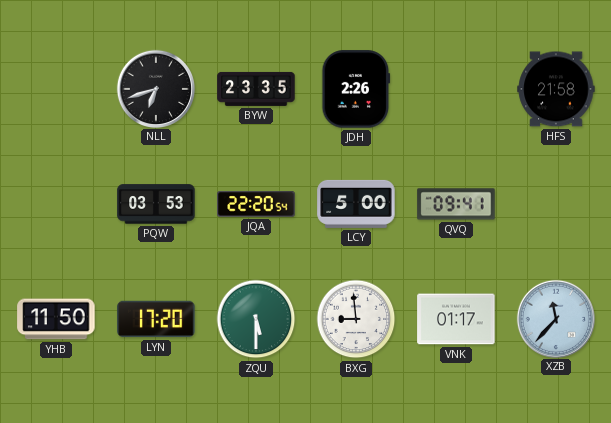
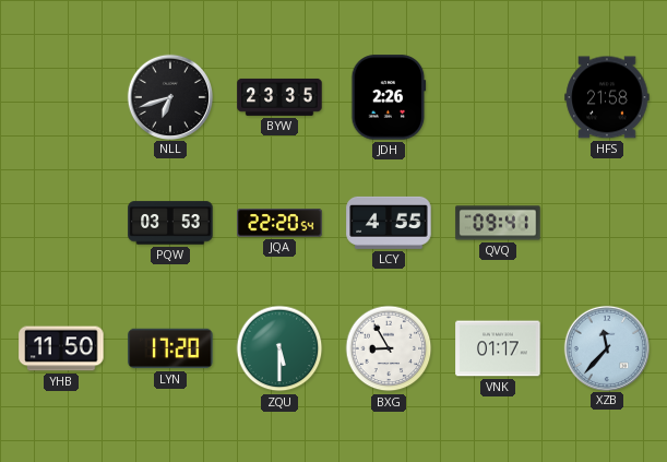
LCY: 5:00 -> 4:55
BXG: 8:59 -> 8:55
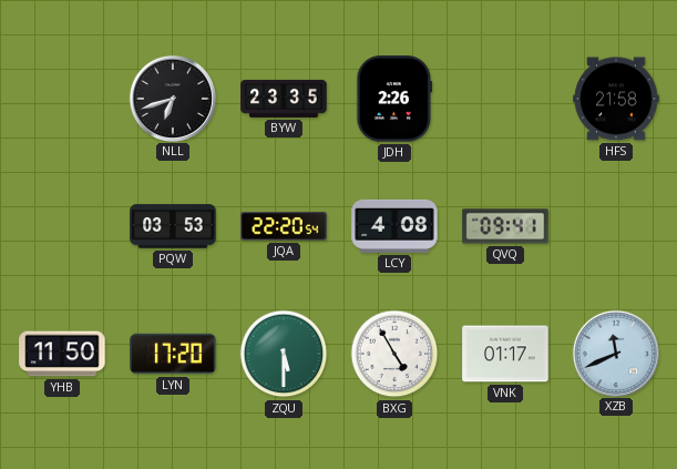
LCY: 4:55 -> 4:08
BXG: 8:55 -> 4:55
XZB: 11:37 -> 11:41
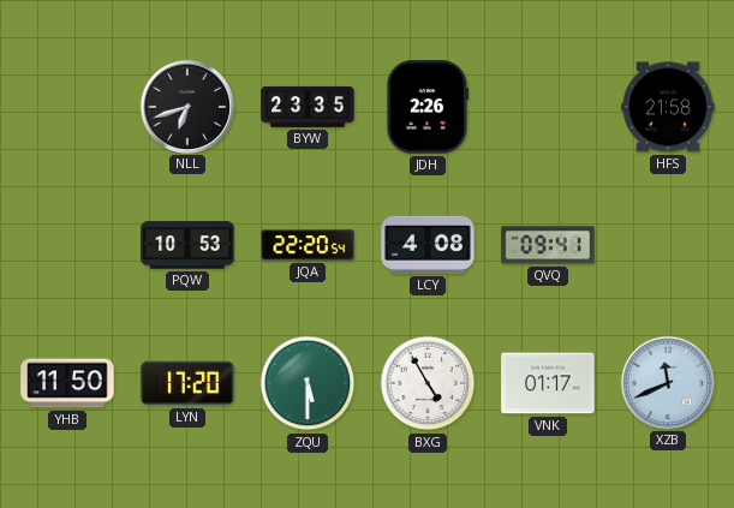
PQW: 03:53 -> 10:53
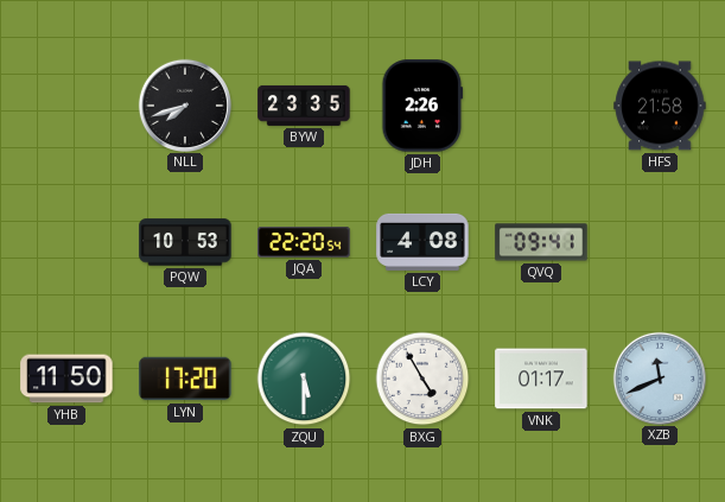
NLL: 6:42 -> 7:42
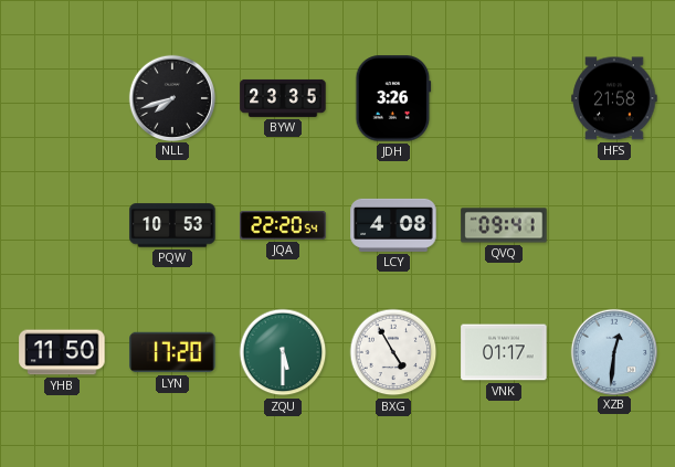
JDH: 2:26 -> 3:26
XZB: 11:41 -> 12:31
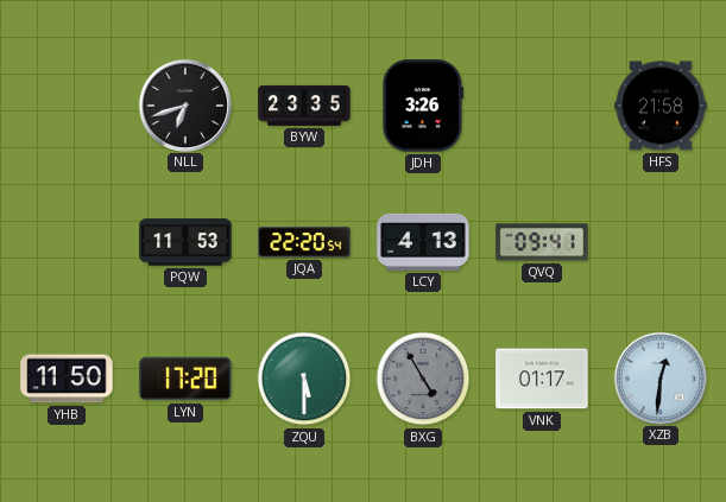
NLL: 7:42 -> 6:42
PQW: 10:53 -> 11:53
LCY: 4:08 -> 4:13
BXG dial: white -> grey
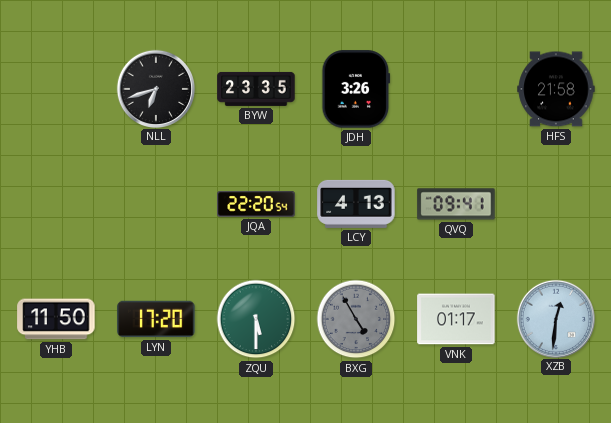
PQW: 11:53 -> none
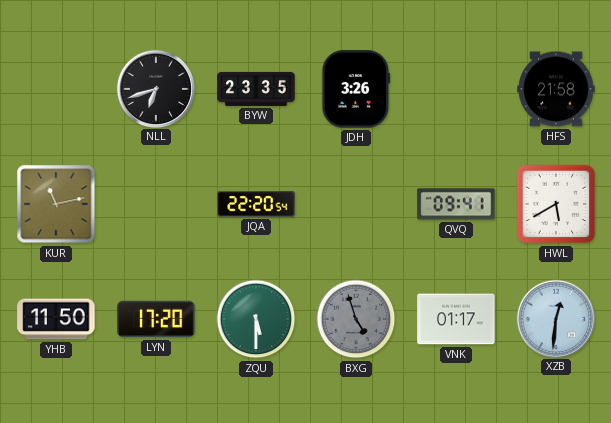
KUR: none -> 11:13
LCY: 4:13 -> none
HWL: none -> 5:40
BXG: 4:55 -> 4:57
